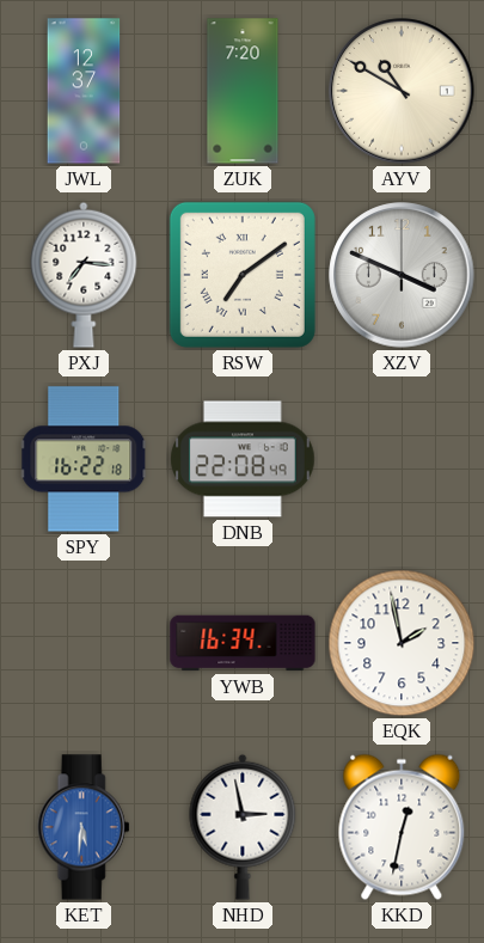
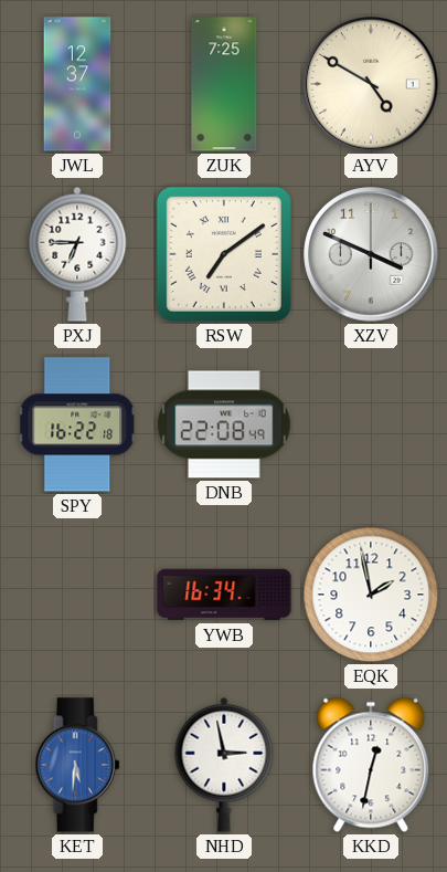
ZUK: 7:20 -> 7:25
AYV: 10:50 -> 4:50
PXJ: 7:16 -> 6:45
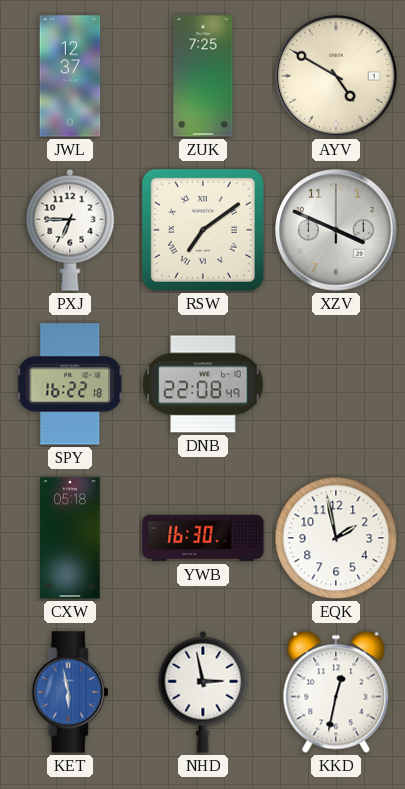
CXW: none -> 05:18
YWB: 16:34 -> 16:30
KET: 5:31 -> 5:58
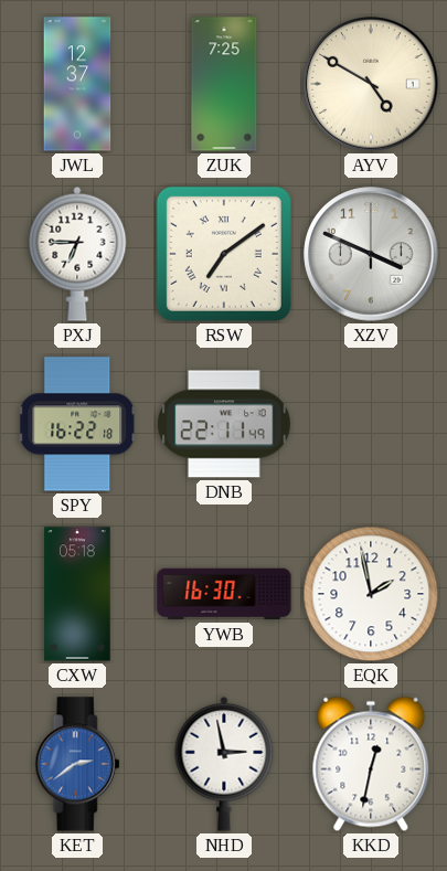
DNB: 22:08 -> 22:11
KET: 5:58 -> 2:39
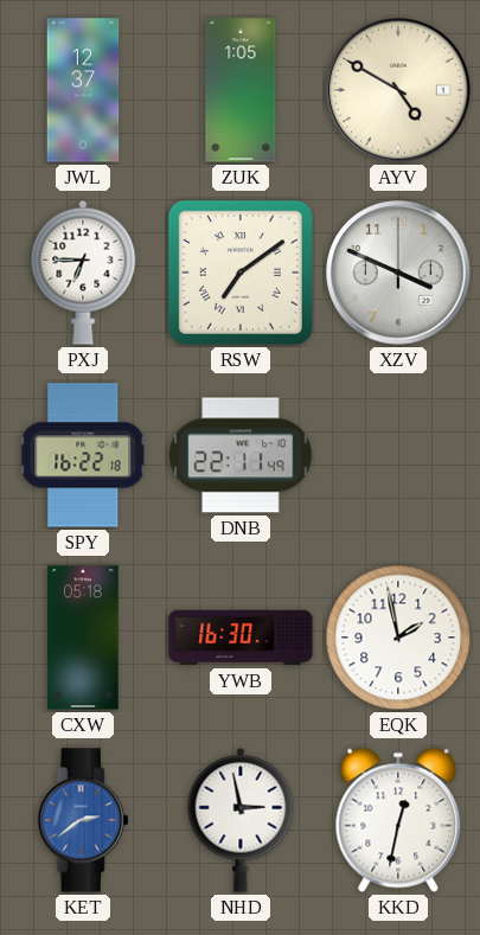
ZUK: 7:25 -> 1:05
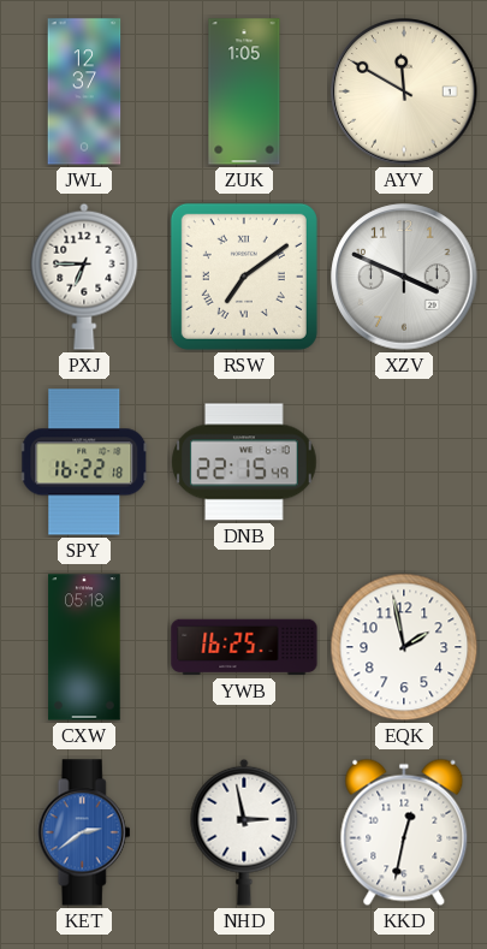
AYV: 4:50 -> 11:50
DNB: 22:11 -> 22:15
YWB: 16:30 -> 16:25
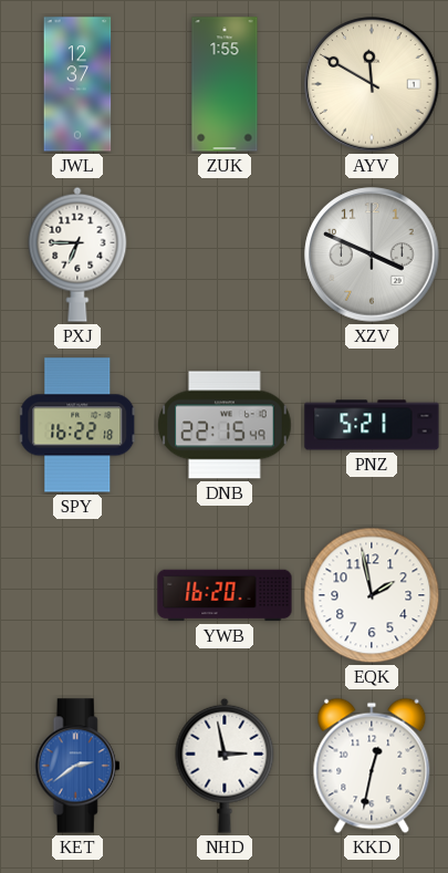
ZUK: 1:05 -> 1:55
RSW: 7:09 -> none
PNZ: none -> 5:21
CXW: 05:18 -> none
YWB: 16:25 -> 16:20
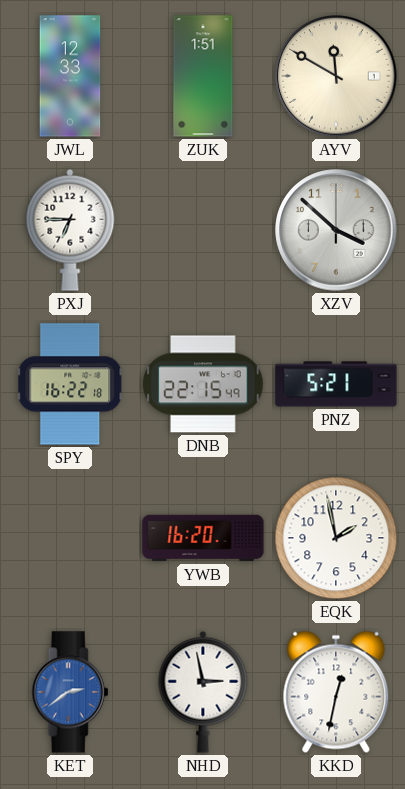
JWL: 12:37 -> 12:33
ZUK: 1:55 -> 1:51
XZV: 3:49 -> 3:52
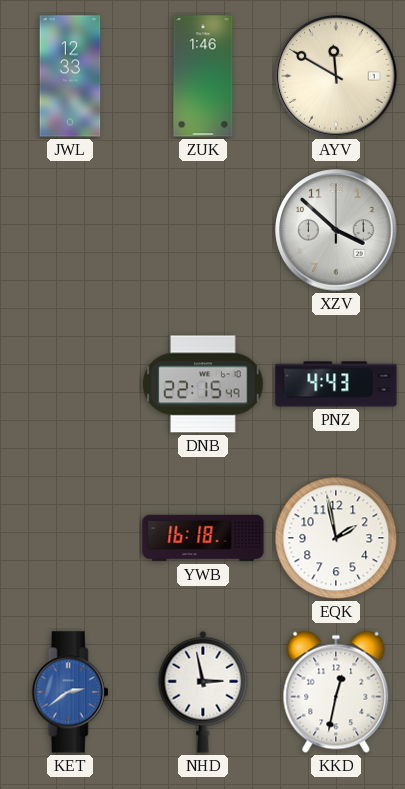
ZUK: 1:51 -> 1:46
PXJ: 6:45 -> none
SPY: 16:22 -> none
PNZ: 5:21 -> 4:43
YWB: 16:20 -> 16:18
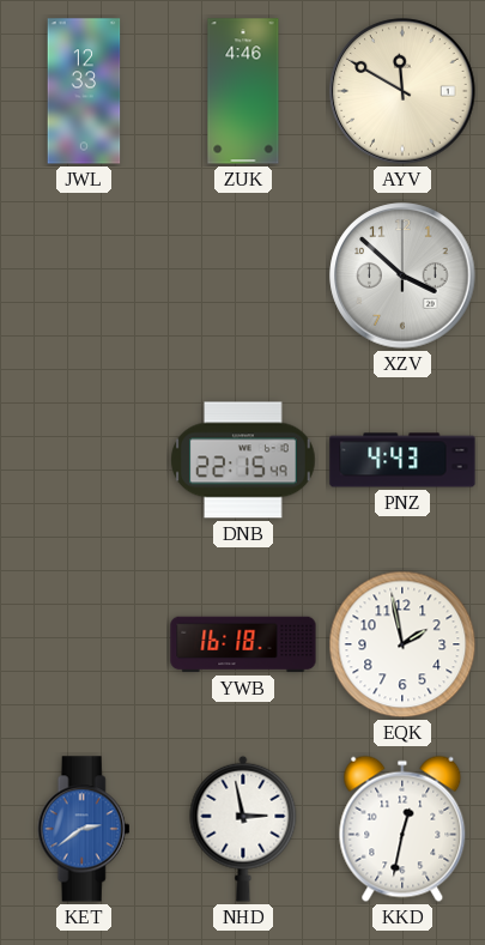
ZUK: 1:46 -> 4:46
